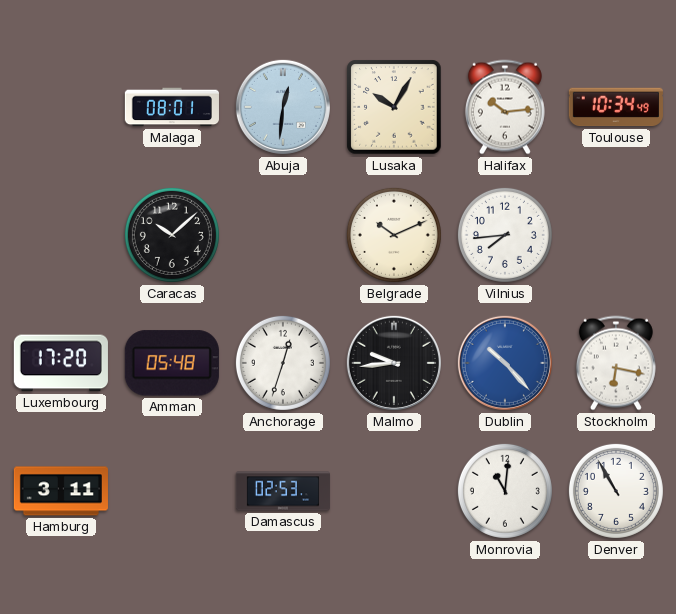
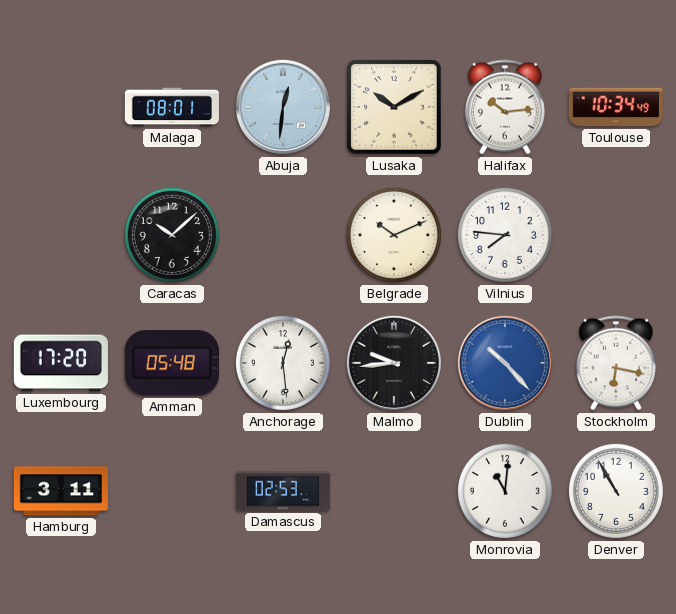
Lusaka: 10:05 -> 10:10
Vilnius: 7:44 -> 7:46
Anchorage: 12:33 -> 12:29
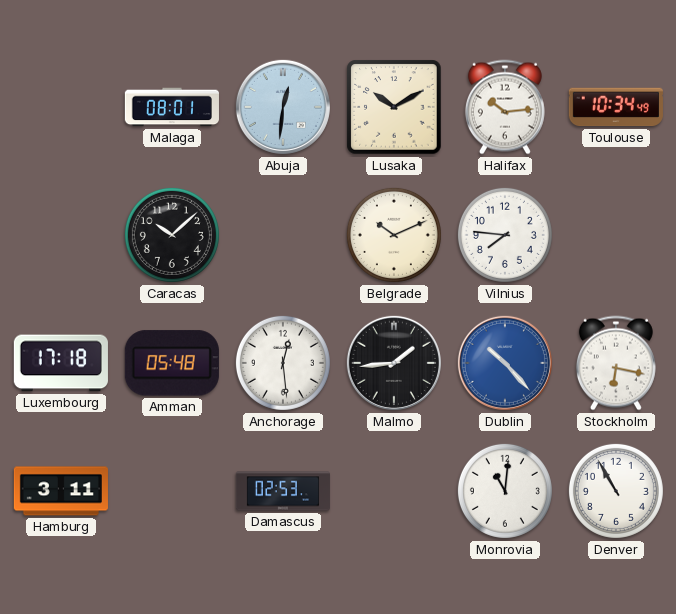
Luxembourg: 17:20 -> 17:18
Malmo: 9:44 -> 1:44
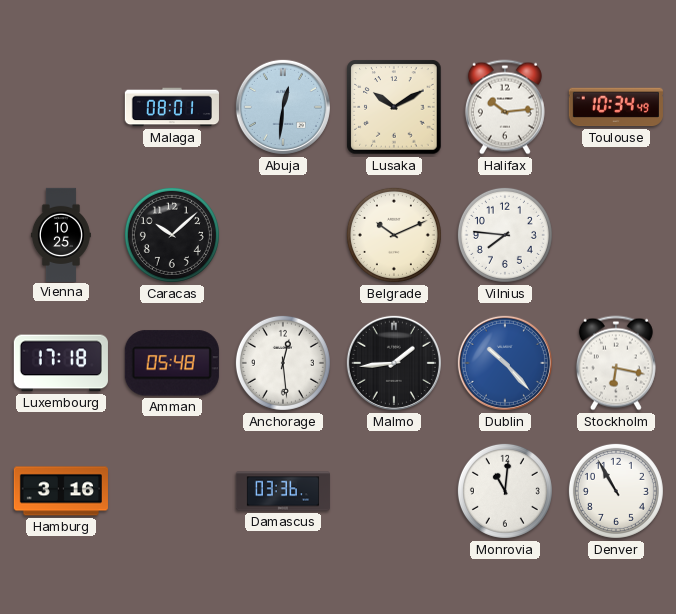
Vienna: none -> 10:25
Hamburg: 3:11 -> 3:16
Damascus: 02:53 -> 03:36
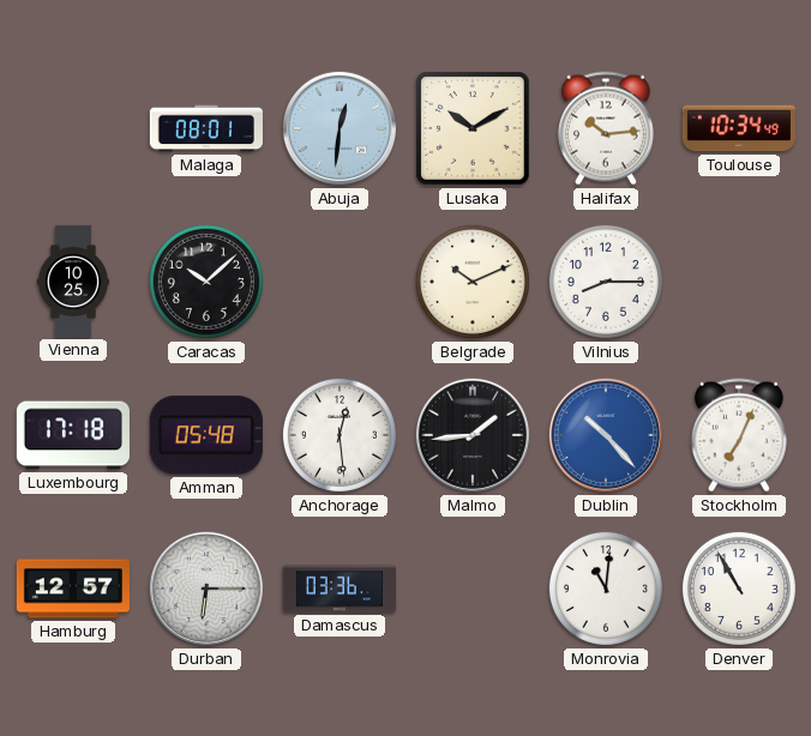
Vilnius: 7:46 -> 8:15
Stockholm: 6:17 -> 7:04
Hamburg: 3:16 -> 12:57
Durban: none -> 6:15
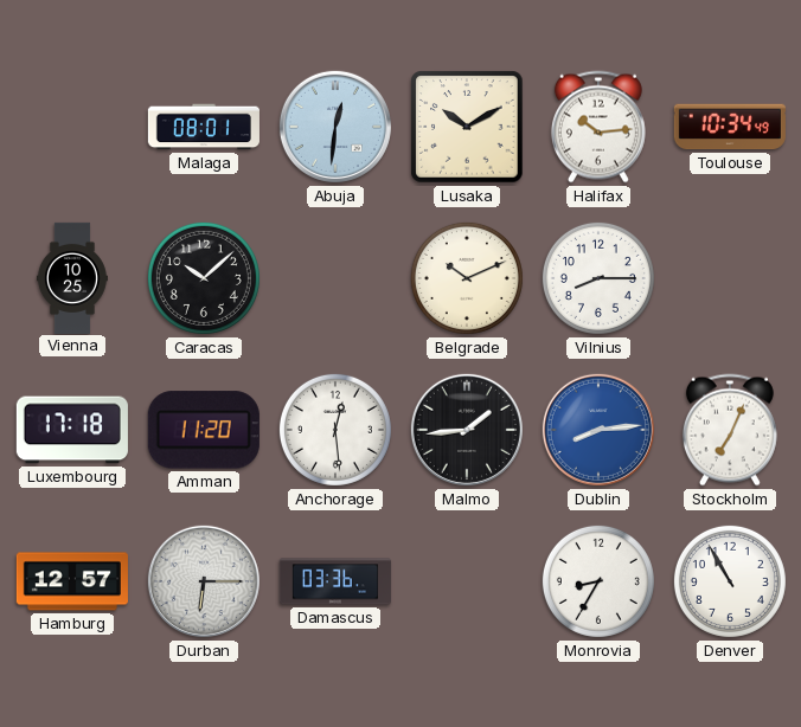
Amman: 05:48 -> 11:20
Dublin: 10:23 -> 8:14
Monrovia: 11:01 -> 8:35
